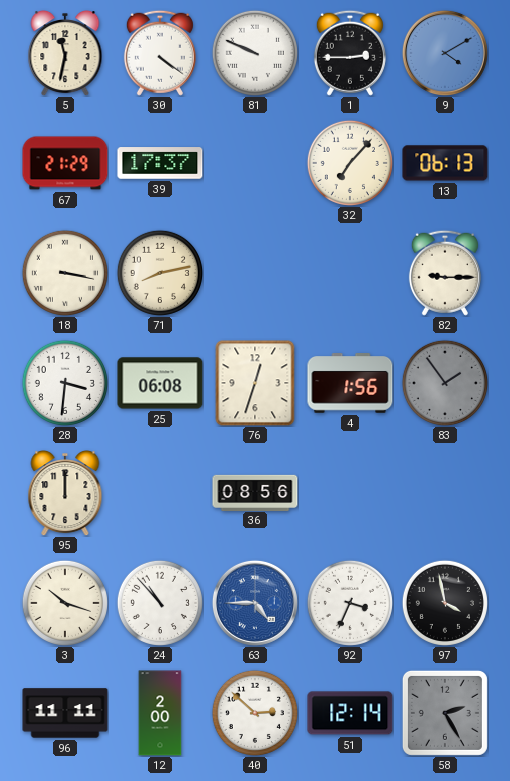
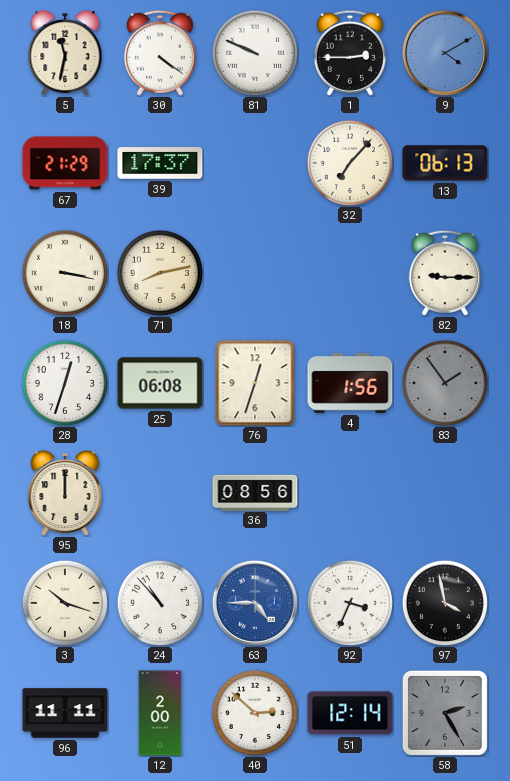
28: 3:31 -> 12:33
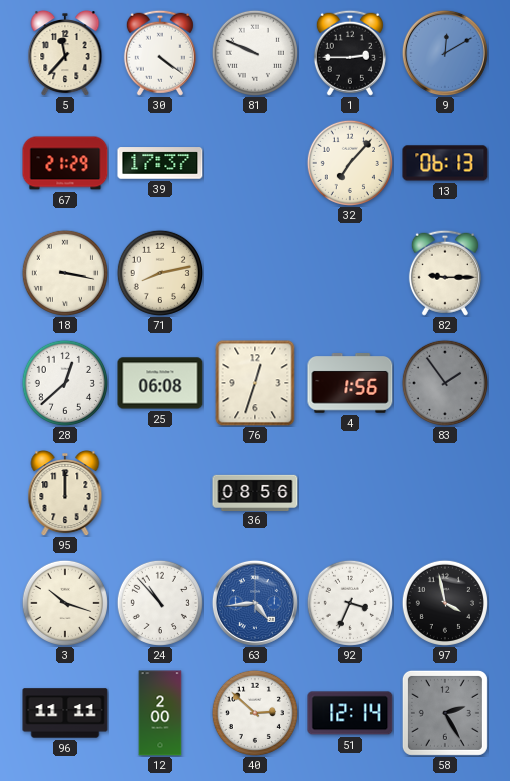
5: 11:32 -> 11:37
9: 4:10 -> 12:10
28: 12:33 -> 12:38
63: 4:45 -> 4:44
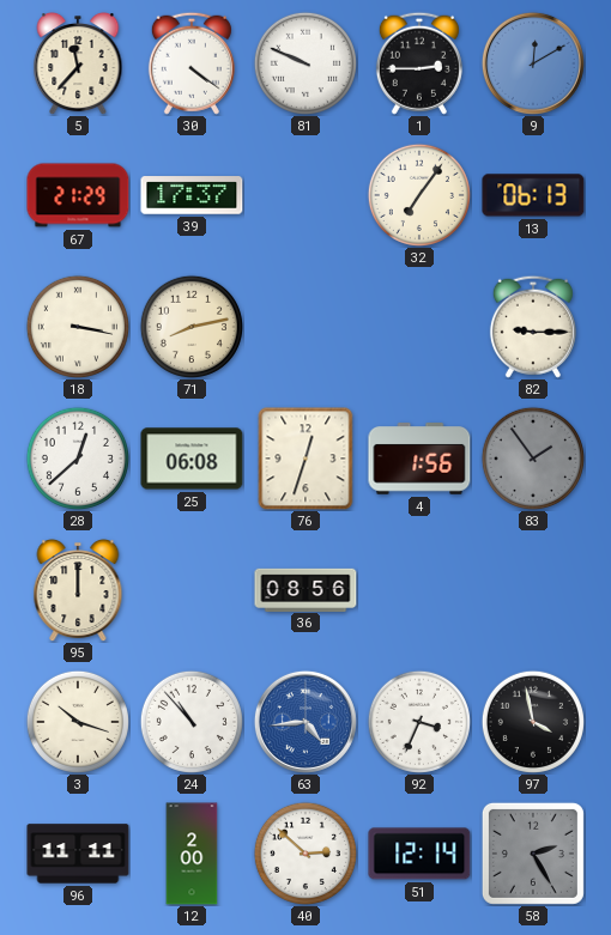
32: 7:07 -> 7:06
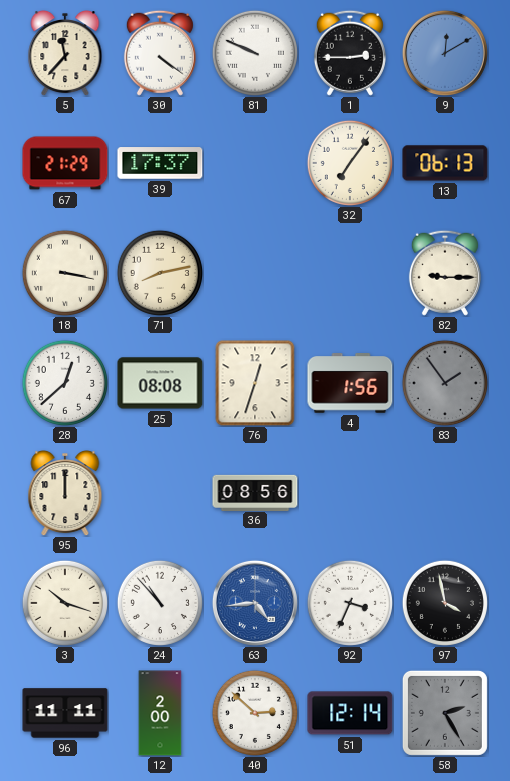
25: 06:08 -> 08:08
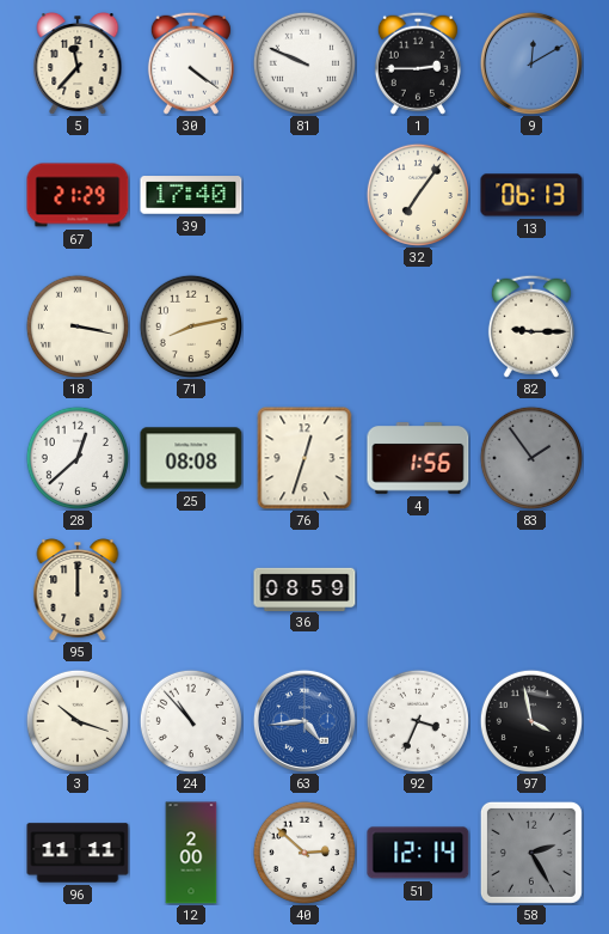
39: 17:37 -> 17:40
36: 08:56 -> 08:59
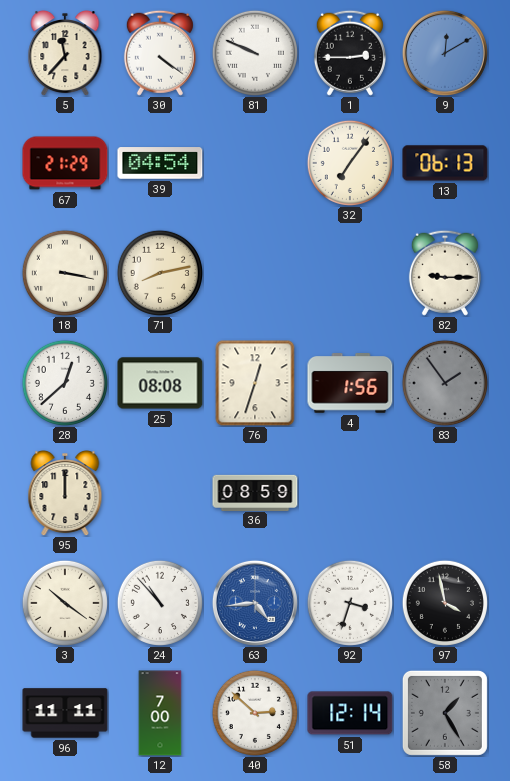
39: 17:40 -> 04:54
3: 10:18 -> 10:21
92: 3:34 -> 3:33
12: 2:00 -> 7:00
58: 2:25 -> 1:25
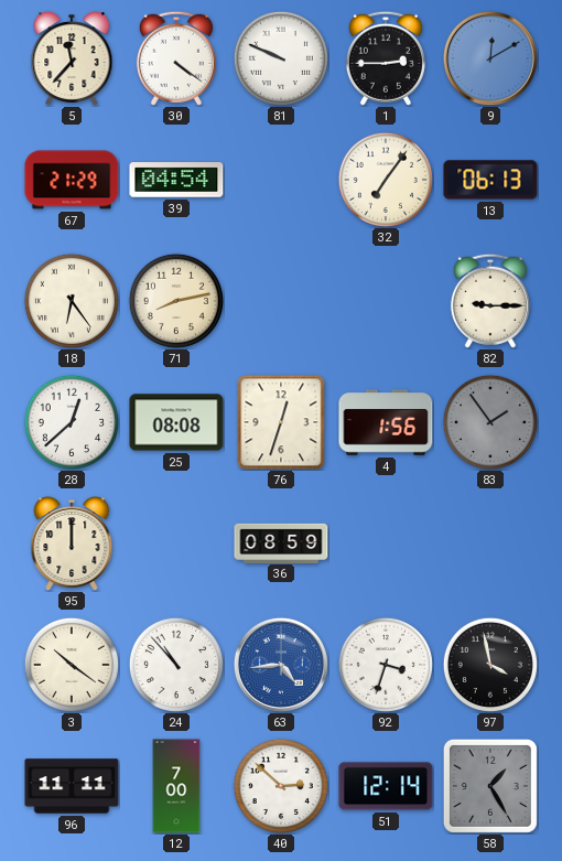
18: 3:17 -> 6:24
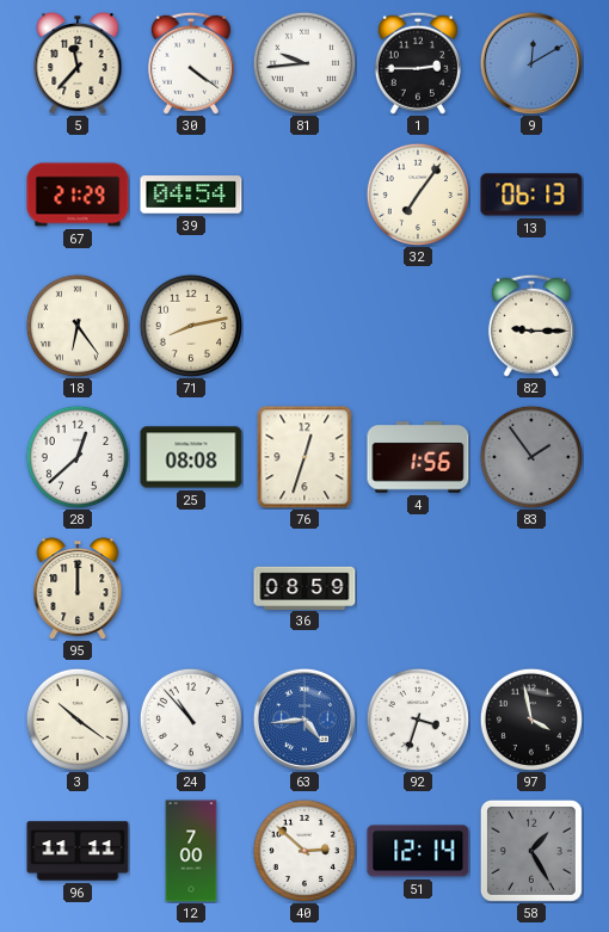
81: 9:49 -> 9:44
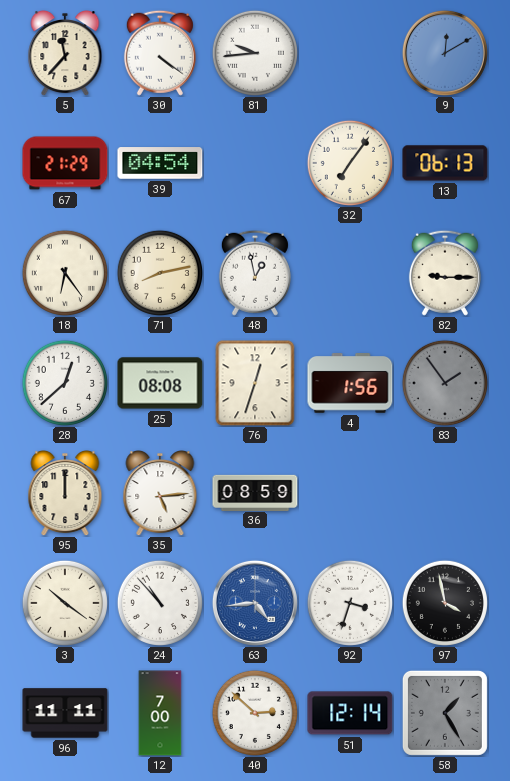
1: 2:45 -> none
48: none -> 12:58
35: none -> 5:14
